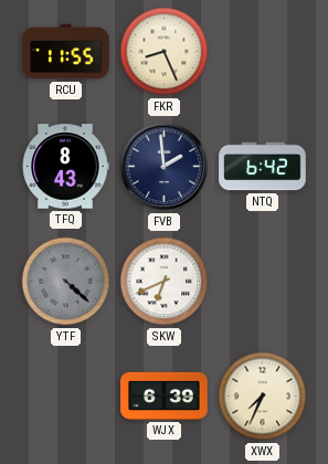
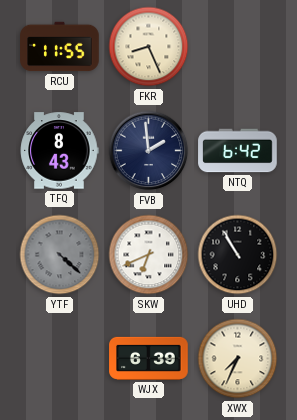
UHD: none -> 10:55
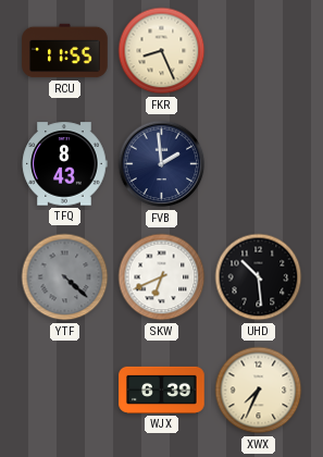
NTQ: 6:42 -> none
UHD: 10:55 -> 10:29
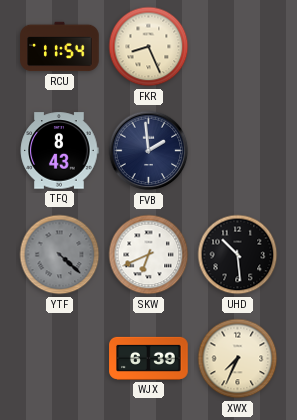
RCU: 11:55 -> 11:54
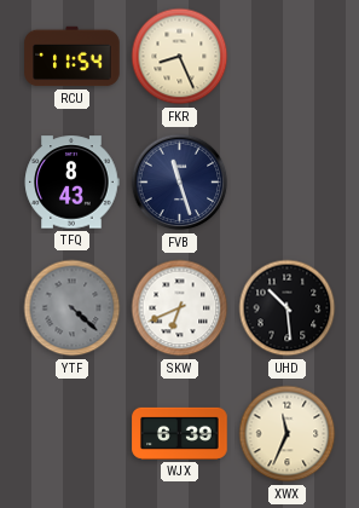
FVB: 1:59 -> 11:27
XWX: 7:34 -> 11:34
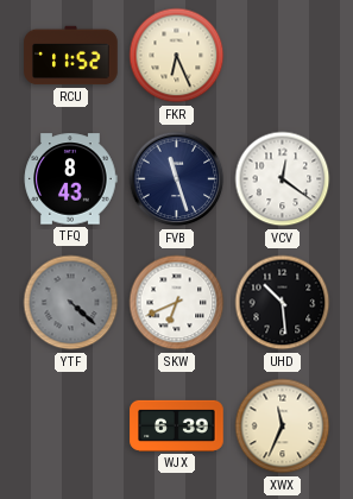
RCU: 11:54 -> 11:52
FKR: 8:26 -> 6:26
VCV: none -> 12:21
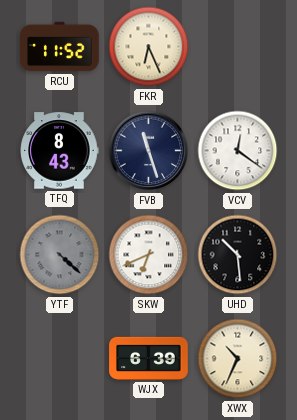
XWX: 11:34 -> 10:34
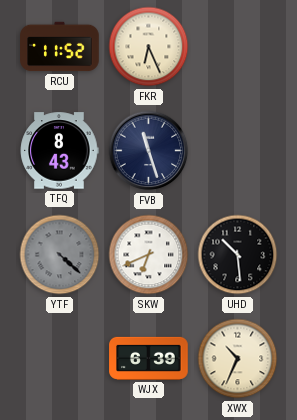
VCV: 12:21 -> none
